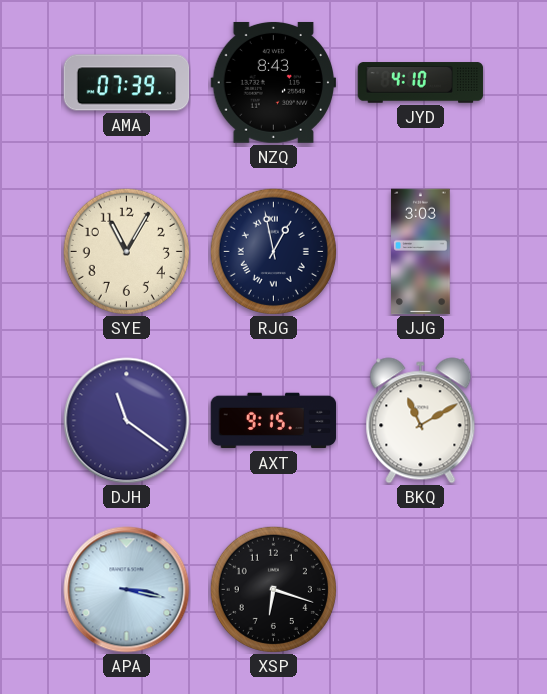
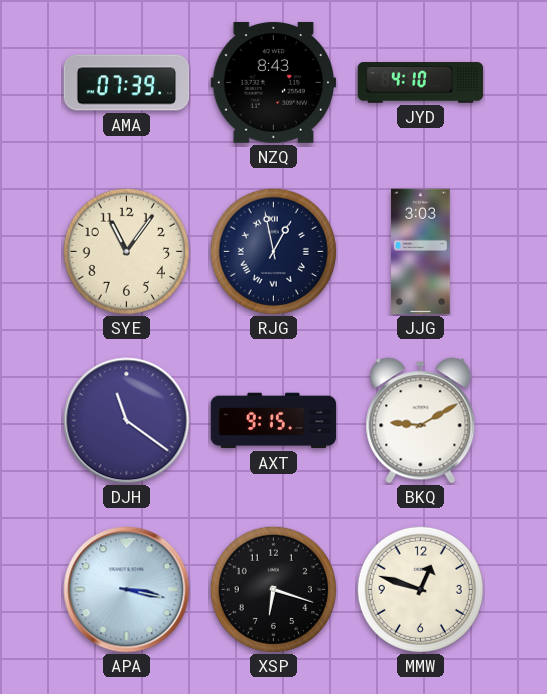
SYE: 11:05 -> 11:06
BKQ: 11:10 -> 9:10
MMW: none -> 12:48
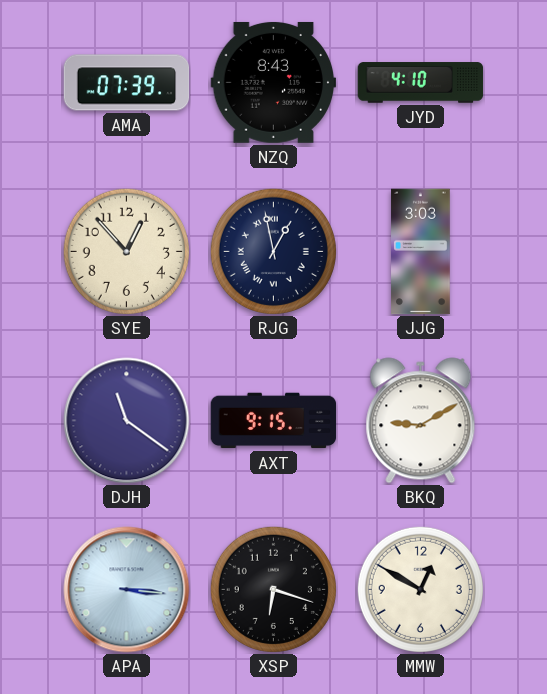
SYE: 11:06 -> 12:53
APA: 3:17 -> 3:16
MMW: 12:48 -> 12:50
